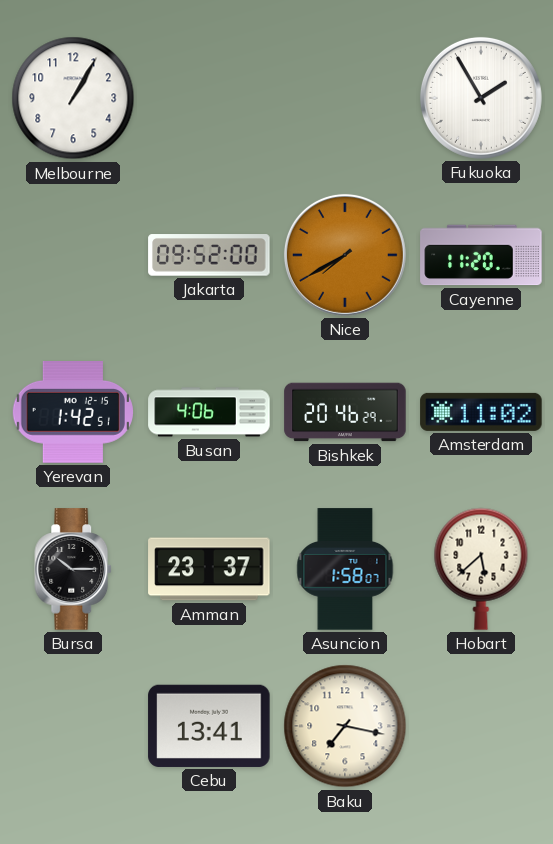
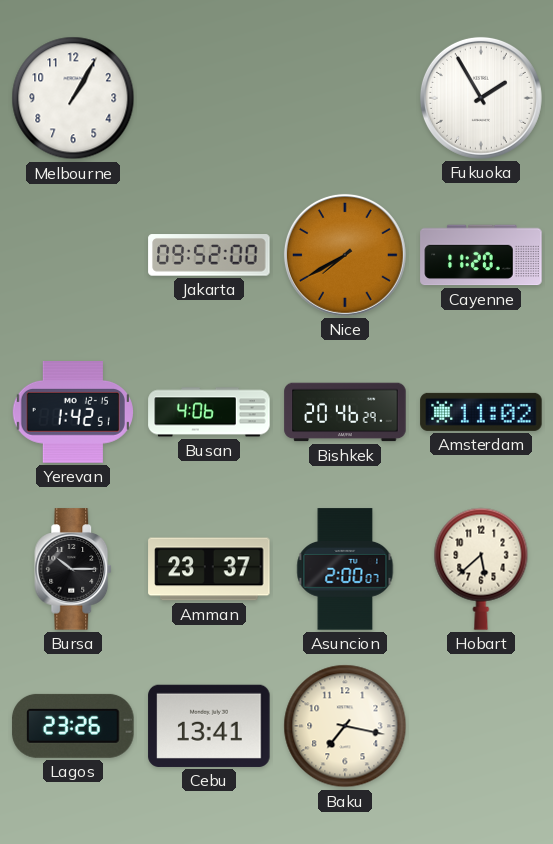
Asuncion: 1:58 -> 2:00
Lagos: none -> 23:26
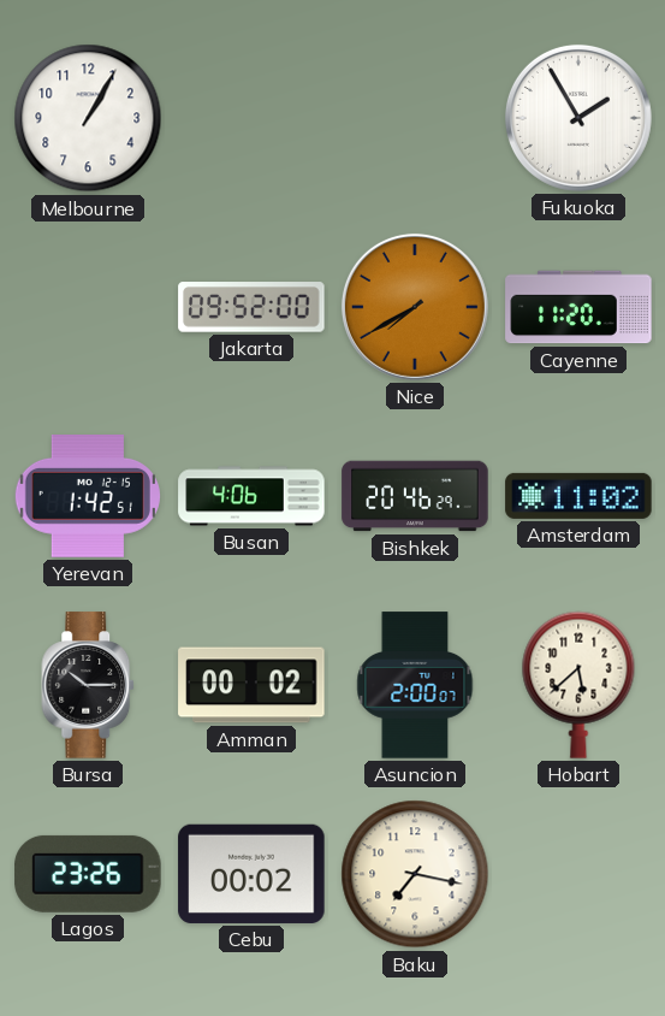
Amman: 23:37 -> 00:02
Cebu: 13:41 -> 00:02
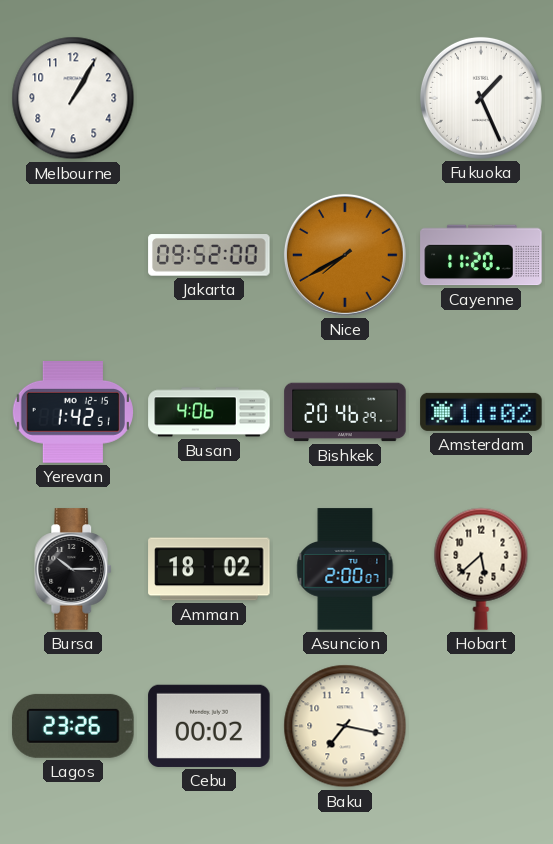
Fukuoka: 1:55 -> 1:26
Amman: 00:02 -> 18:02
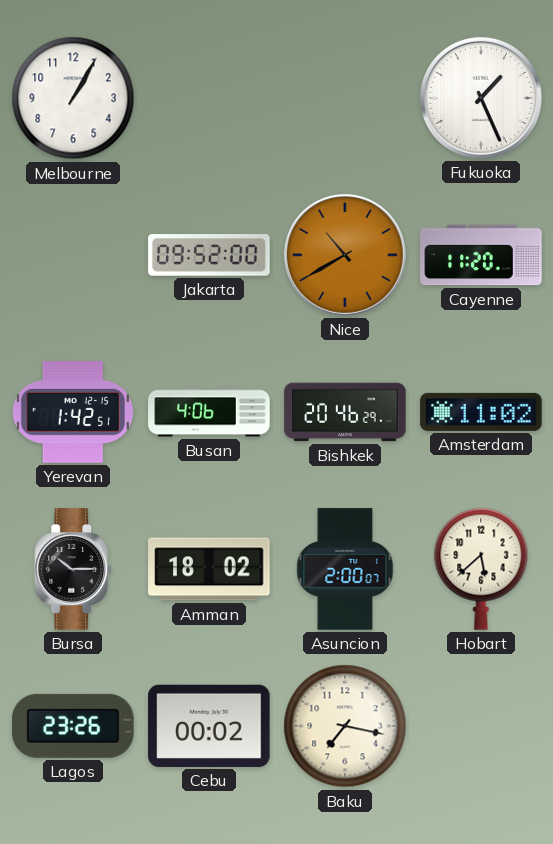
Nice: 7:40 -> 10:40
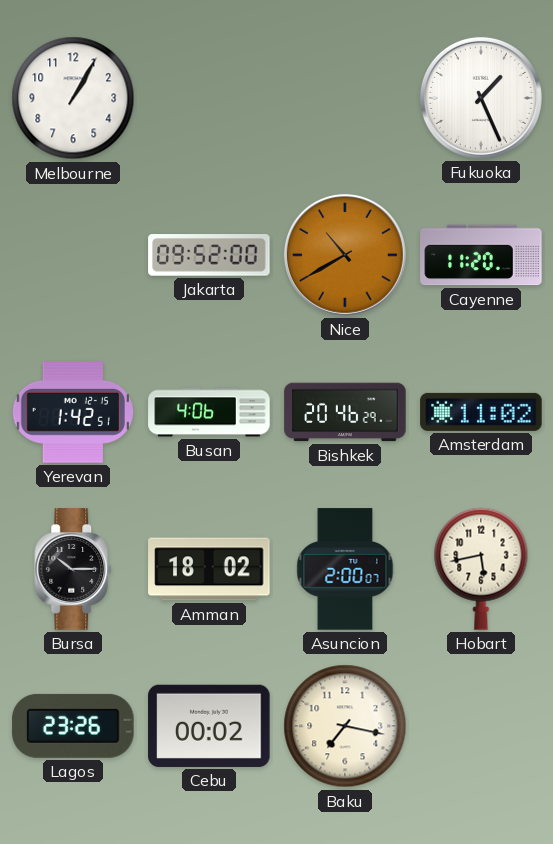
Hobart: 5:38 -> 5:43
